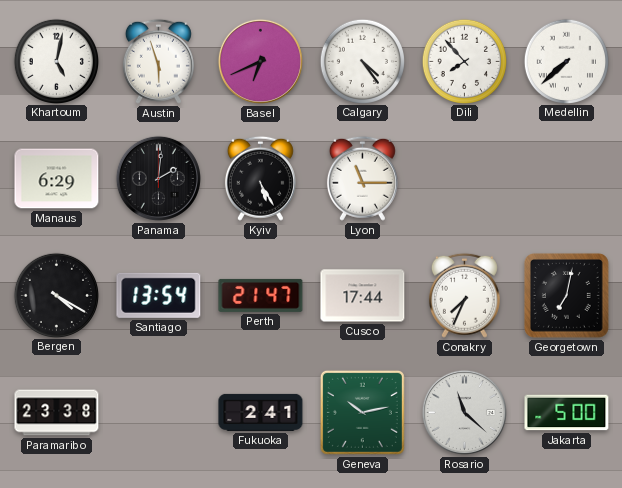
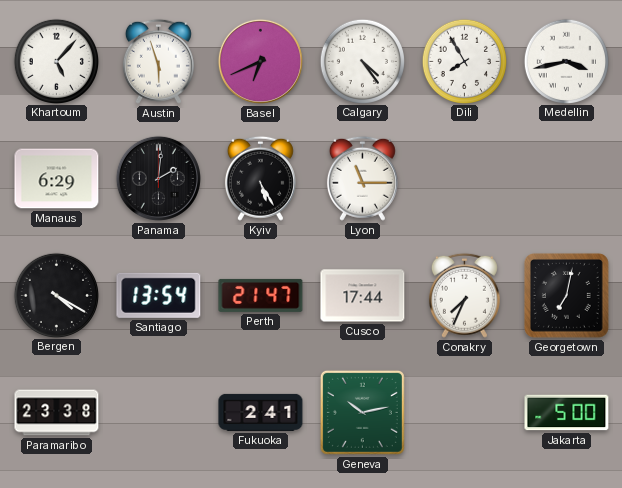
Khartoum: 5:02 -> 5:07
Dili: 7:53 -> 7:55
Medellin: 7:38 -> 3:43
Rosario: 11:22 -> none
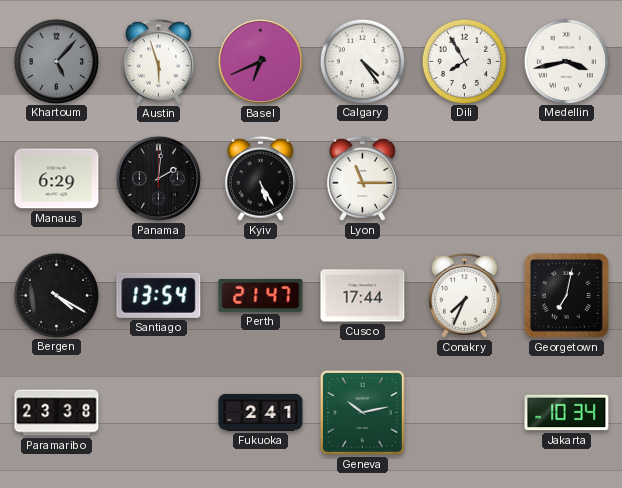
Khartoum dial: white -> grey
Jakarta: 5:00 -> 10:34
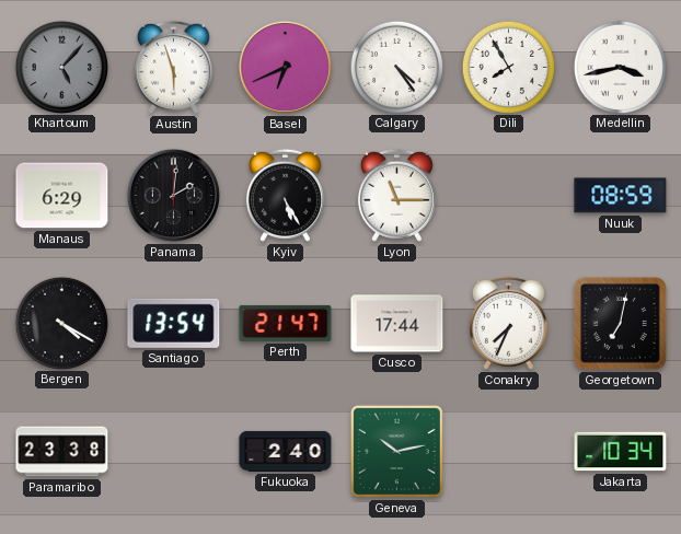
Nuuk: none -> 08:59
Fukuoka: 2:41 -> 2:40
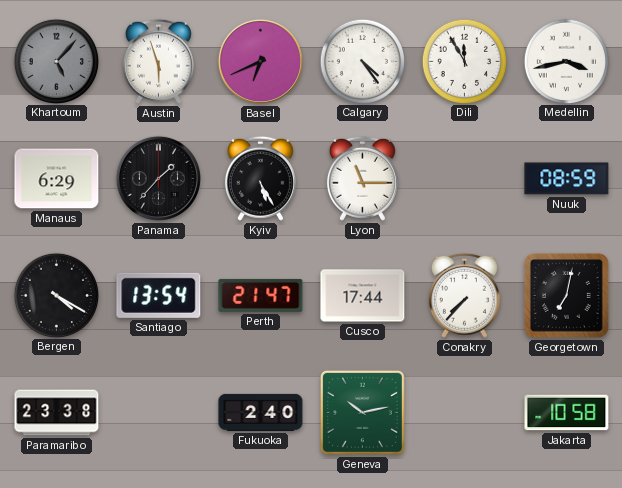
Dili: 7:55 -> 11:55
Panama: 2:01 -> 1:37
Conakry: 7:34 -> 7:37
Jakarta: 10:34 -> 10:58
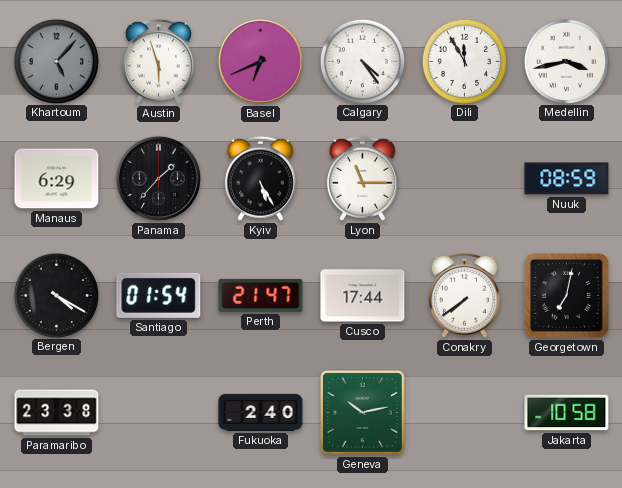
Santiago: 13:54 -> 01:54
Conakry: 7:37 -> 7:39
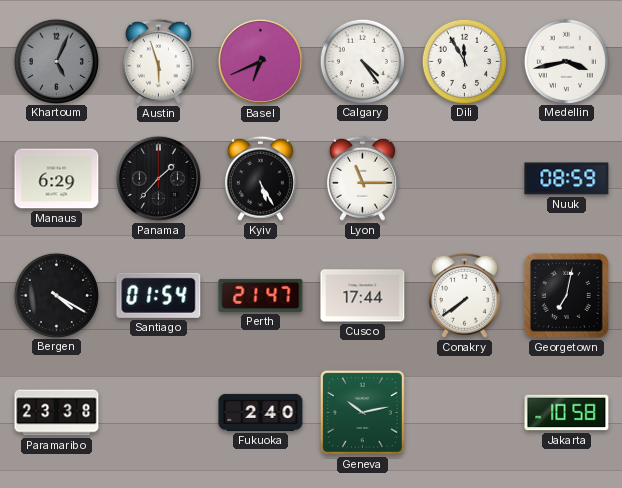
Khartoum: 5:07 -> 5:04
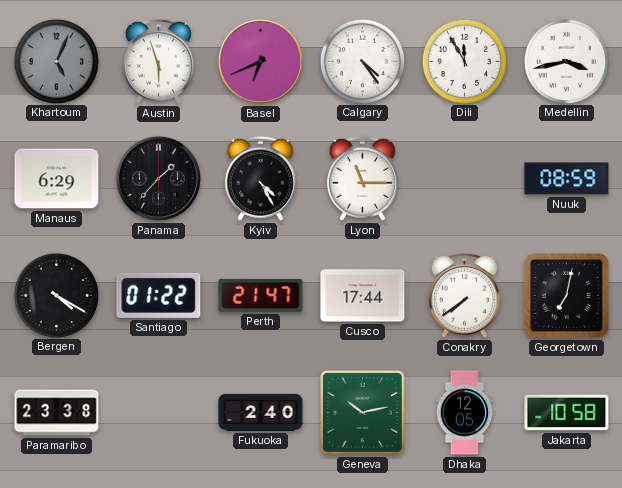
Kyiv: 5:25 -> 4:25
Santiago: 01:54 -> 01:22
Dhaka: none -> 12:05
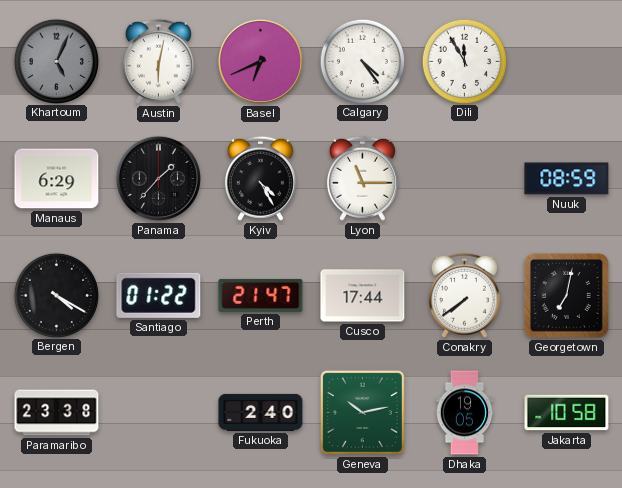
Austin: 5:57 -> 6:02
Medellin: 3:43 -> none
Dhaka: 12:05 -> 19:05
